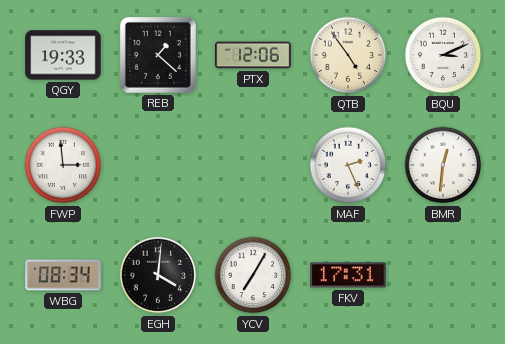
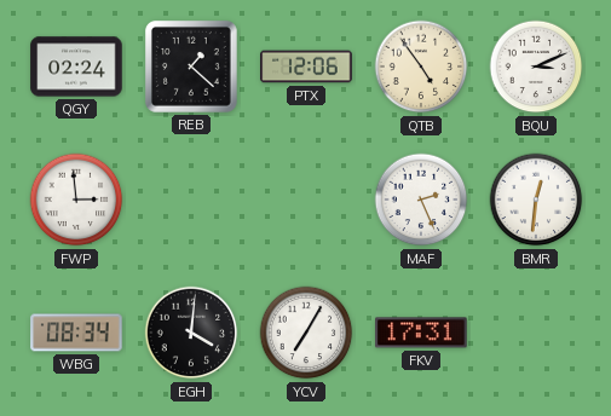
QGY: 19:33 -> 02:24
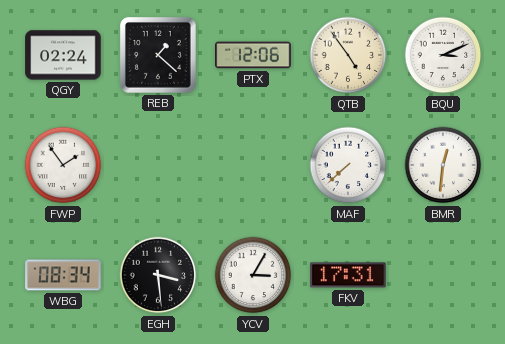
FWP: 2:59 -> 1:54
MAF: 2:26 -> 7:38
EGH: 4:01 -> 3:29
YCV: 7:05 -> 3:05
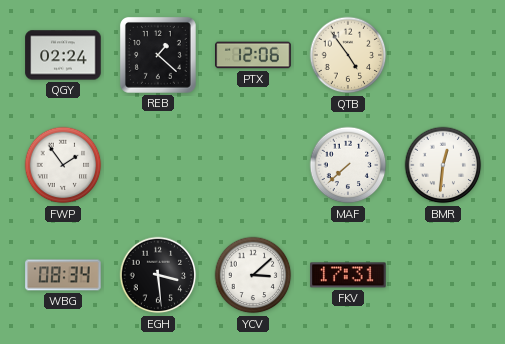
BQU: 3:11 -> none
YCV: 3:05 -> 3:08
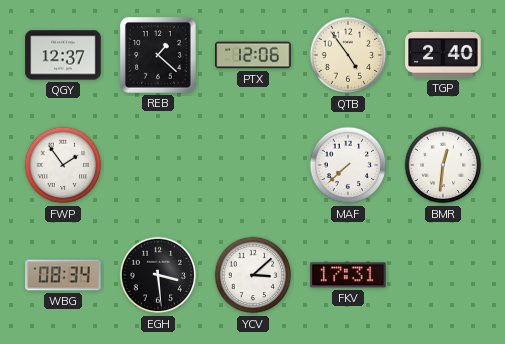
QGY: 02:24 -> 12:37
TGP: none -> 2:40
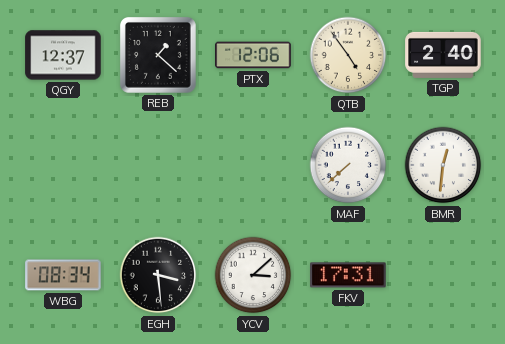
FWP: 1:54 -> none
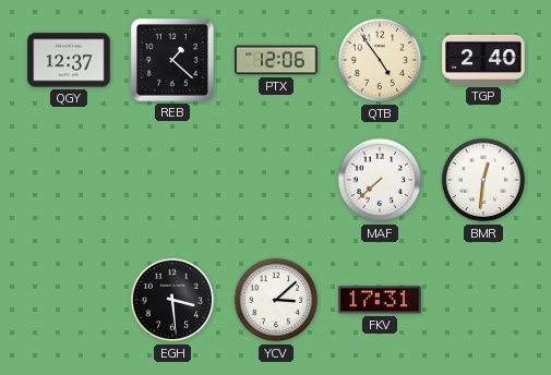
WBG: 08:34 -> none
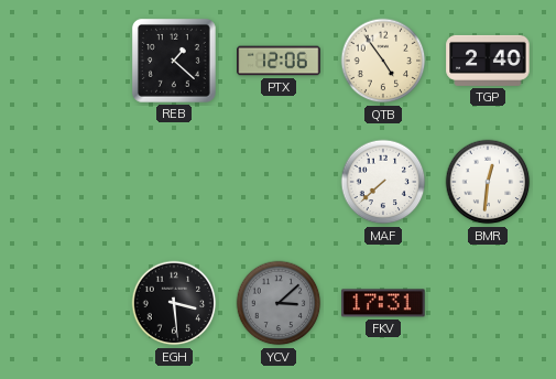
QGY: 12:37 -> none
YCV dial: white -> grey
